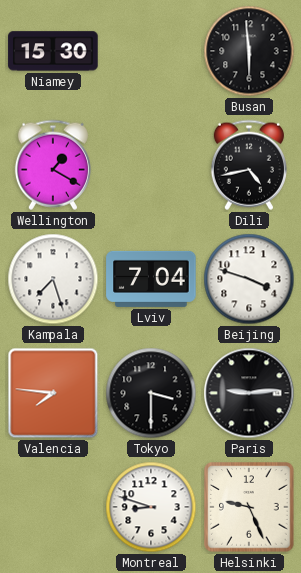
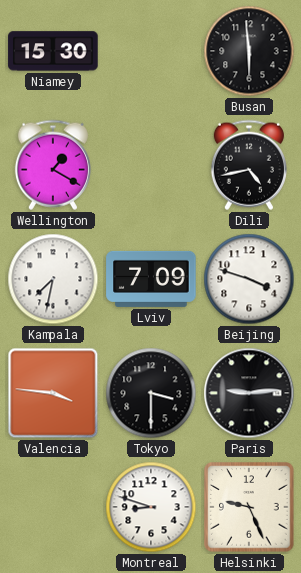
Kampala: 7:27 -> 7:32
Lviv: 7:04 -> 7:09
Valencia: 7:46 -> 3:46
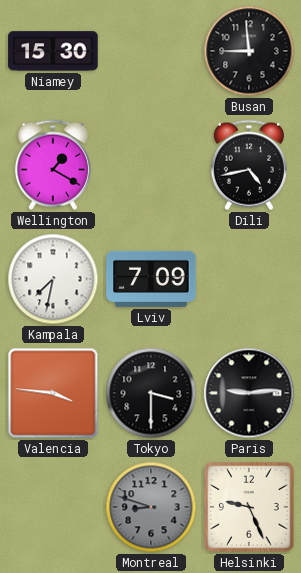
Busan: 5:59 -> 8:59
Beijing: 3:48 -> none
Montreal dial: white -> grey
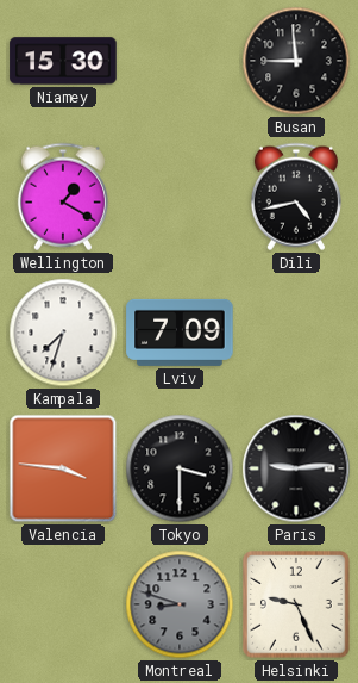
Kampala: 7:32 -> 7:33
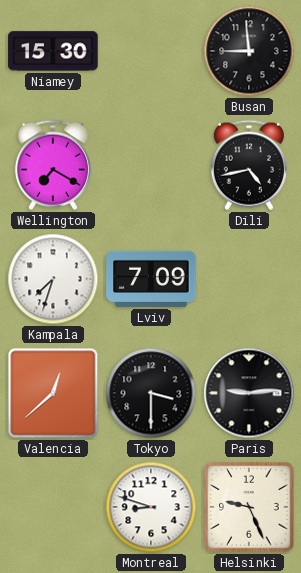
Wellington: 1:20 -> 7:20
Valencia: 3:46 -> 12:38
Montreal dial: grey -> white
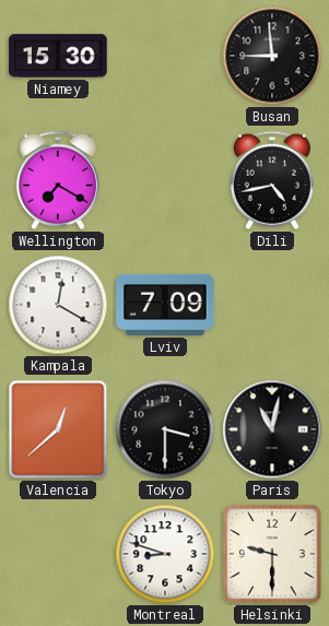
Kampala: 7:33 -> 12:20
Paris: 9:14 -> 11:02
Helsinki: 9:26 -> 9:30
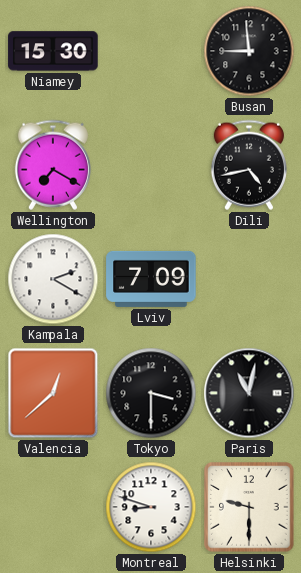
Kampala: 12:20 -> 2:20
